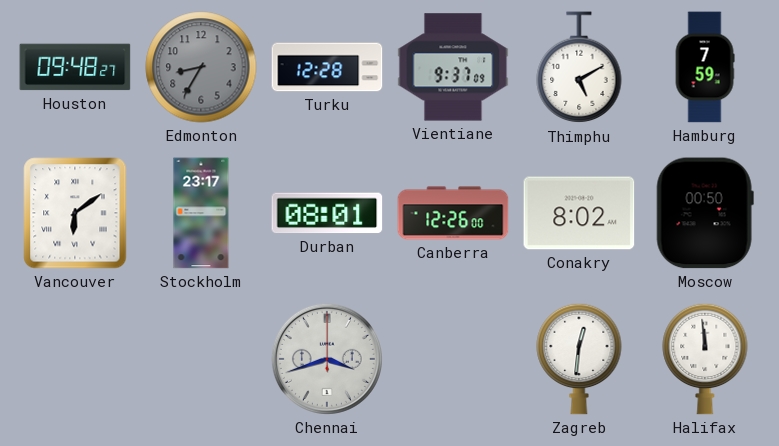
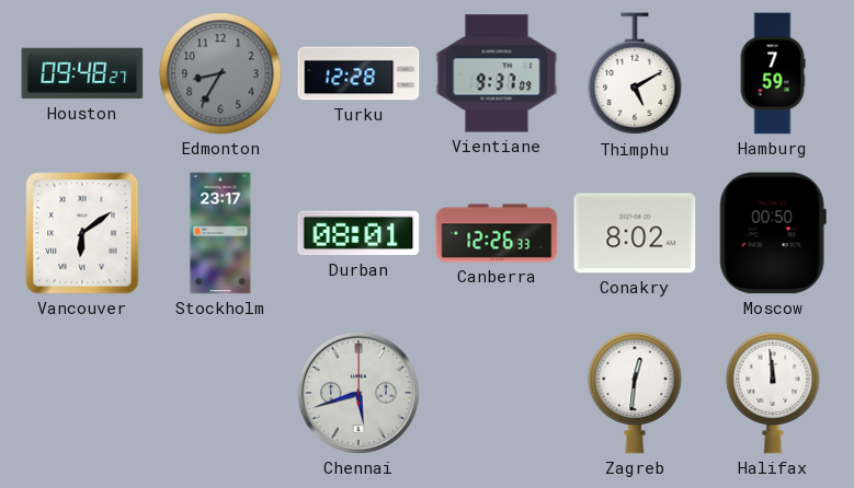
Canberra: 12:26:00 -> 12:26:33
Chennai: 3:42 -> 5:42
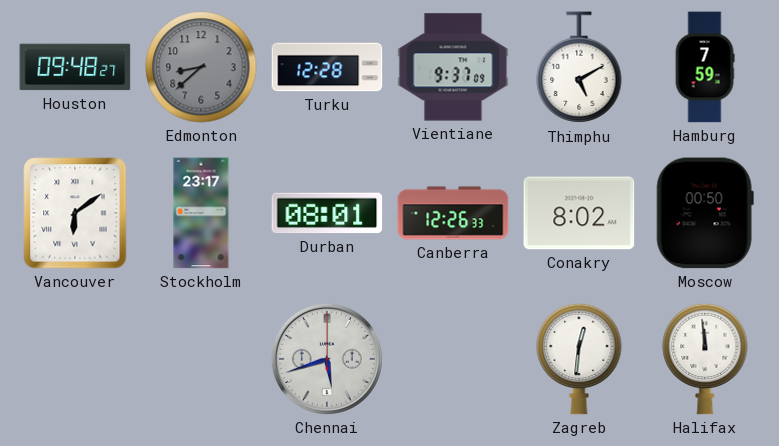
Edmonton: 8:35 -> 8:38
